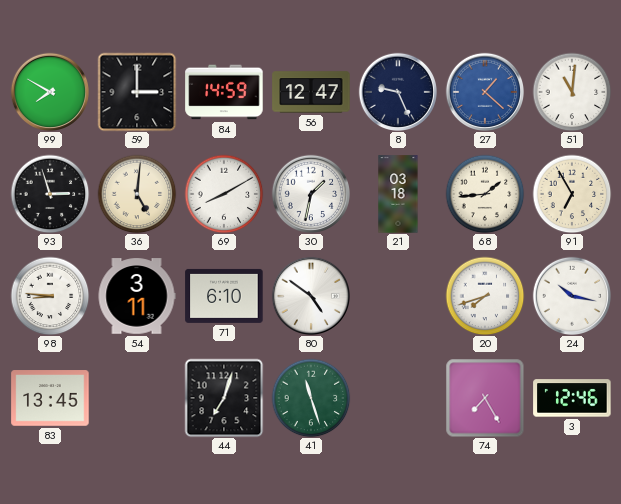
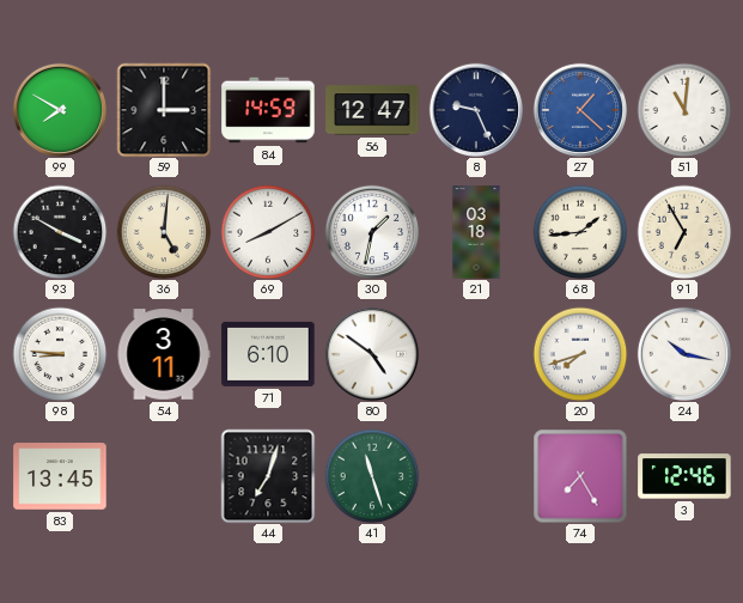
93: 2:57 -> 3:50
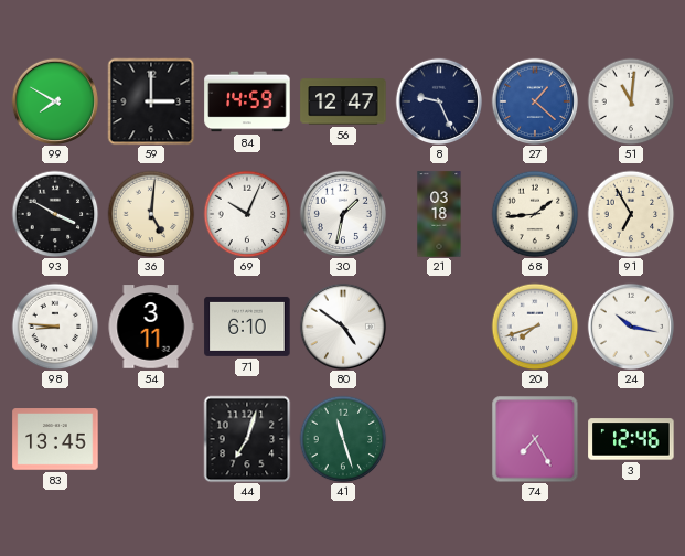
69: 8:10 -> 10:04
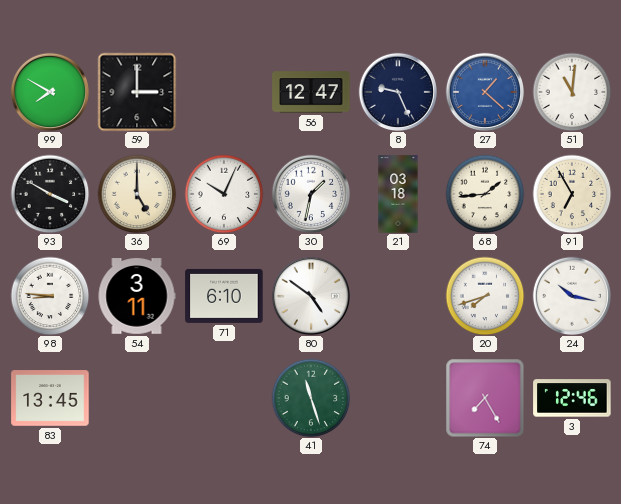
84: 14:59 -> none
36: 5:01 -> 5:00
44: 7:03 -> none
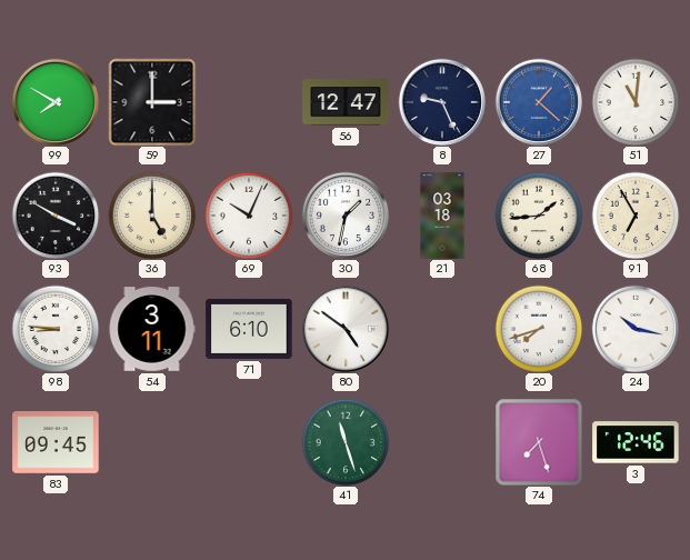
83: 13:45 -> 09:45
74: 7:25 -> 7:27
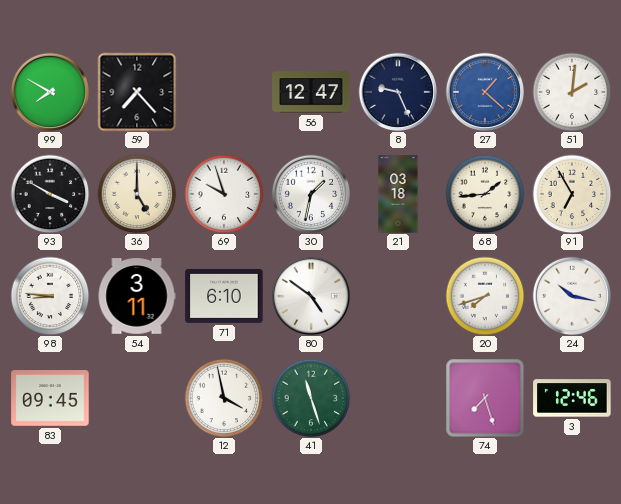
59: 3:00 -> 7:23
51: 11:01 -> 2:01
69: 10:04 -> 9:57
12: none -> 3:58
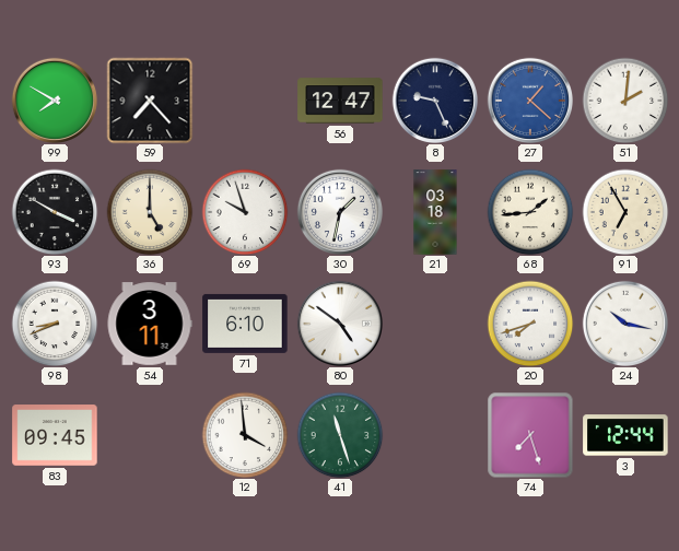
98: 8:46 -> 8:41
12: 3:58 -> 3:59
3: 12:46 -> 12:44
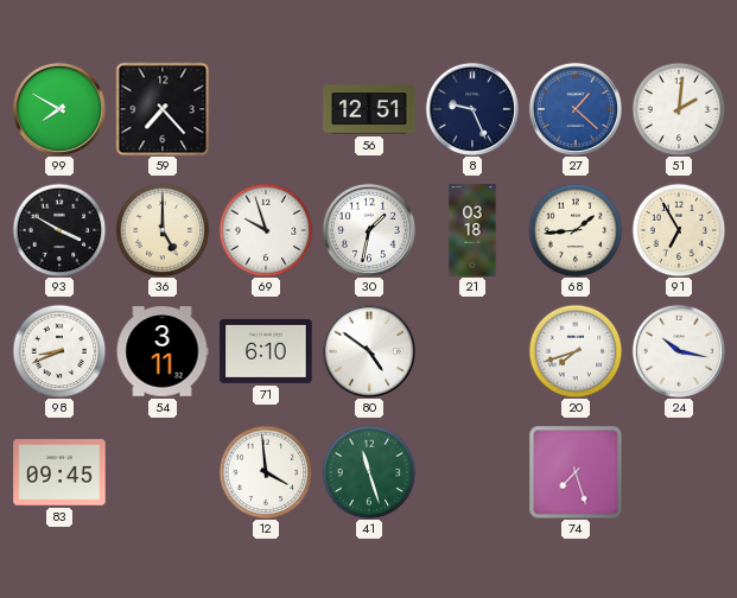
56: 12:47 -> 12:51
3: 12:44 -> none
